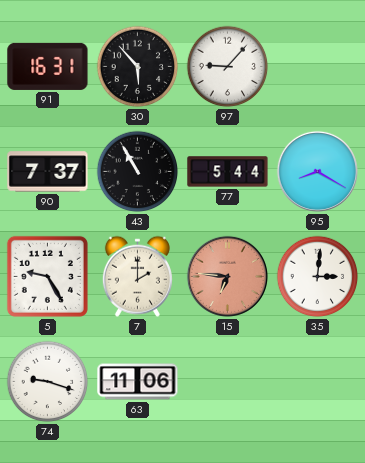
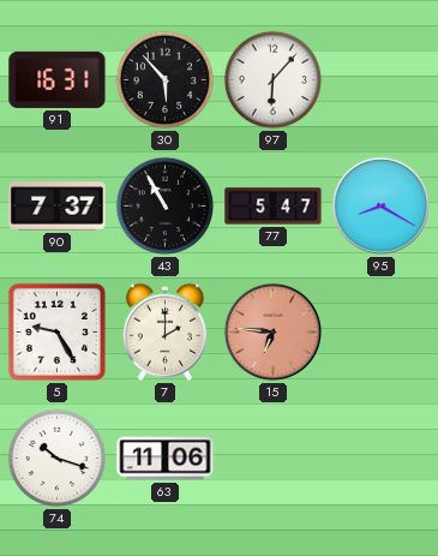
97: 9:07 -> 6:07
77: 5:44 -> 5:47
35: 3:01 -> none
74: 9:18 -> 10:18
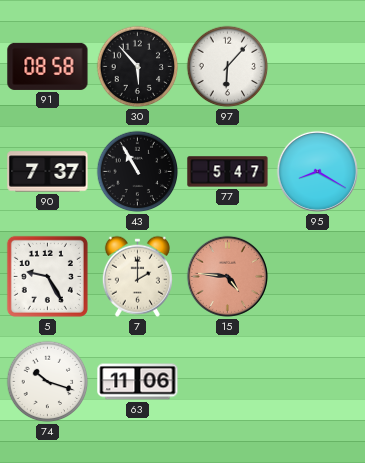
91: 16:31 -> 08:58
15: 6:46 -> 4:46
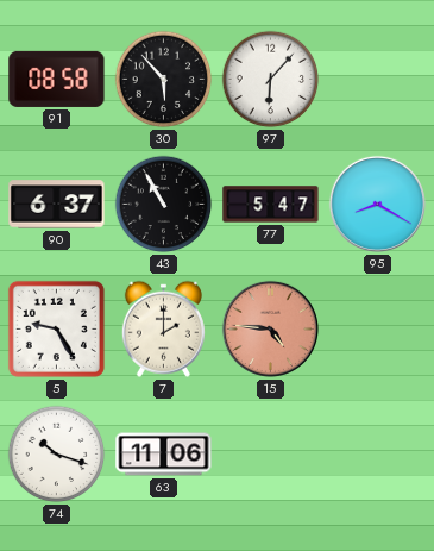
90: 7:37 -> 6:37
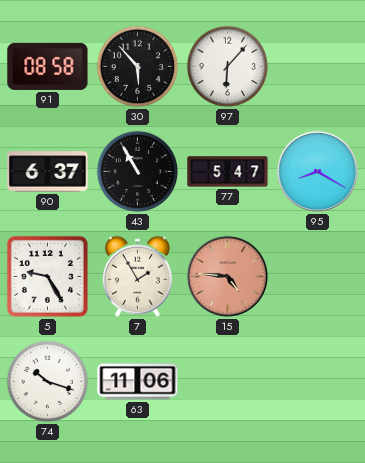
7: 2:00 -> 1:55
